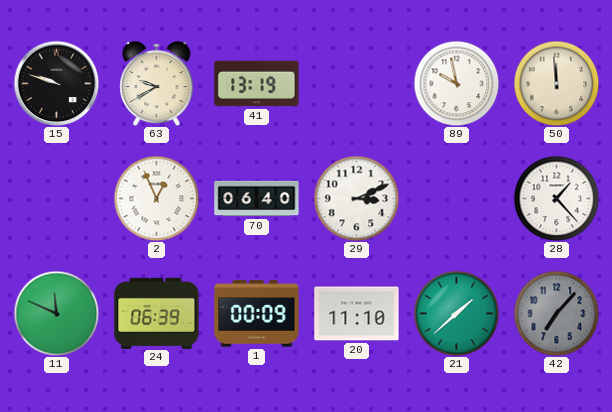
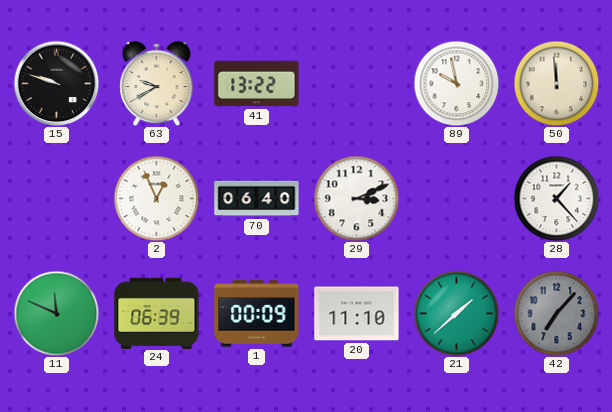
41: 13:19 -> 13:22
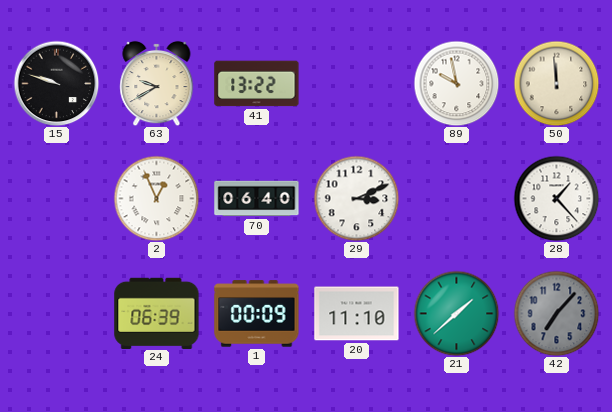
11: 11:49 -> none
